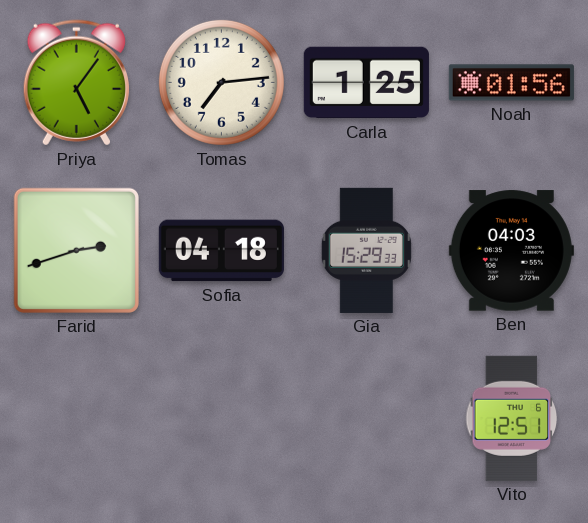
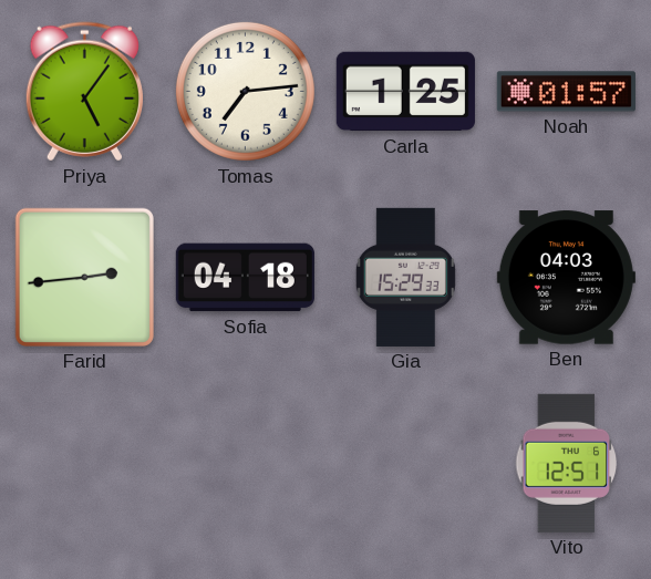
Noah: 01:56 -> 01:57
Farid: 2:42 -> 2:44
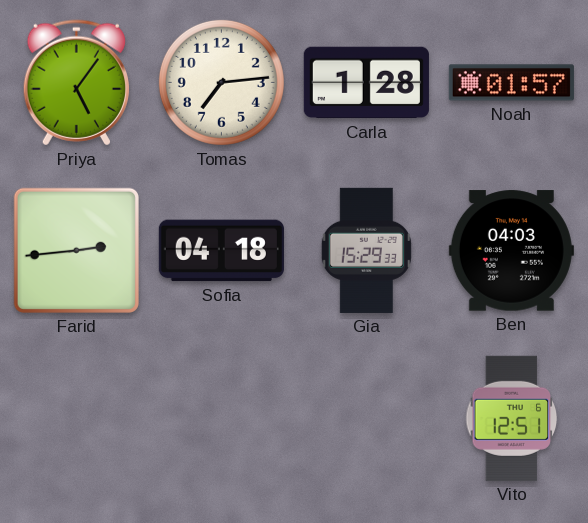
Carla: 1:25 -> 1:28
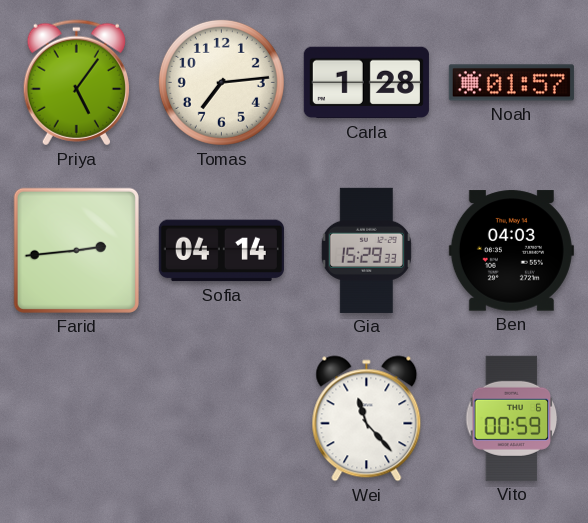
Sofia: 04:18 -> 04:14
Wei: none -> 11:23
Vito: 12:51 -> 00:59
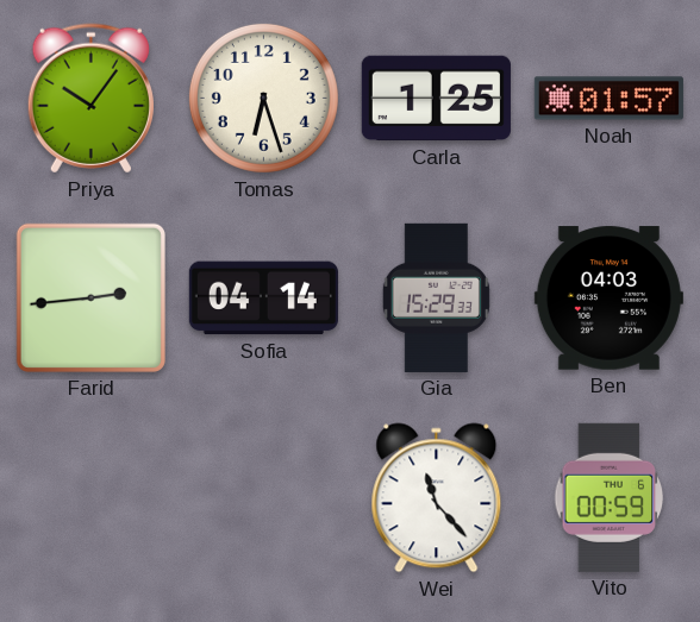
Priya: 5:06 -> 10:06
Tomas: 7:14 -> 6:27
Carla: 1:28 -> 1:25
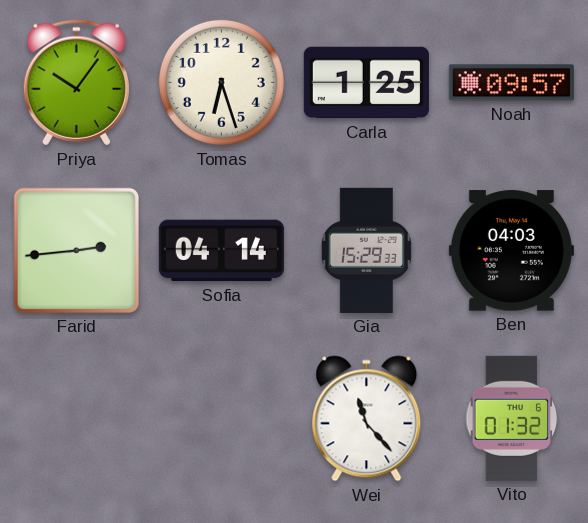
Noah: 01:57 -> 09:57
Vito: 00:59 -> 01:32
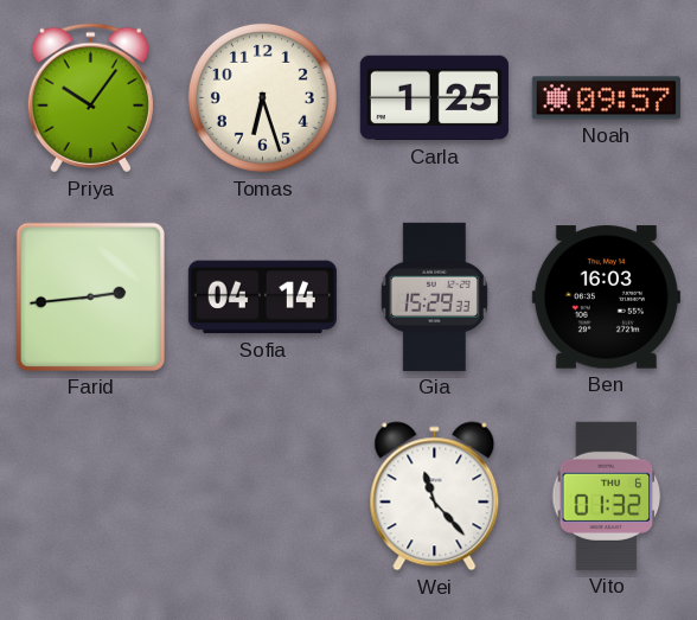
Ben: 04:03 -> 16:03
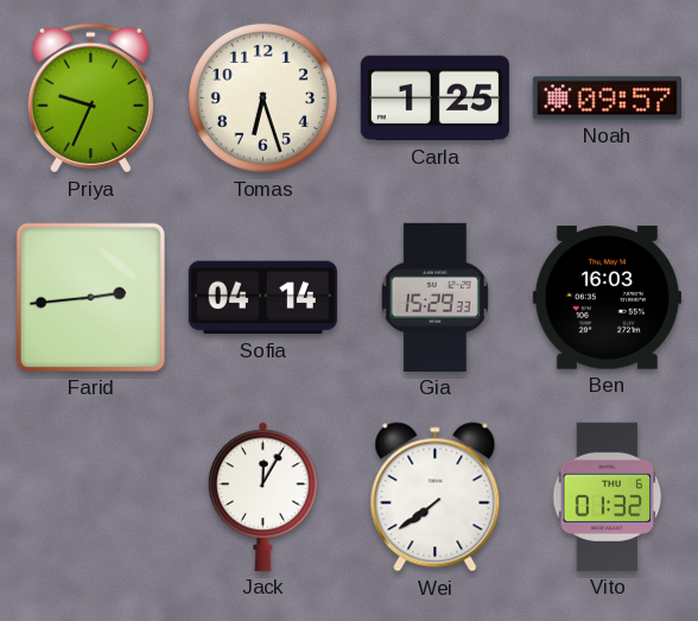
Priya: 10:06 -> 9:34
Jack: none -> 12:05
Wei: 11:23 -> 7:39
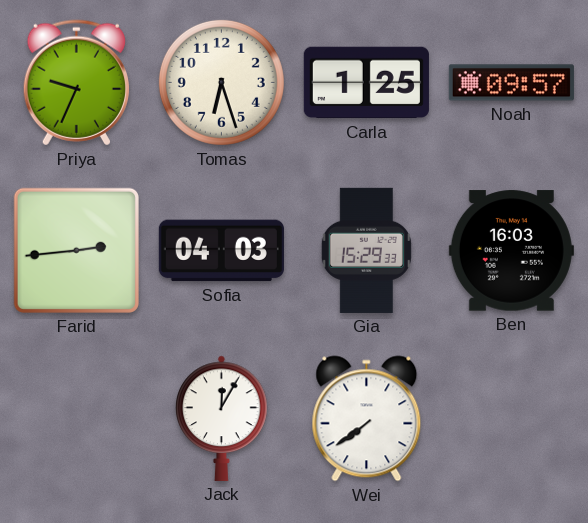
Sofia: 04:14 -> 04:03
Vito: 01:32 -> none
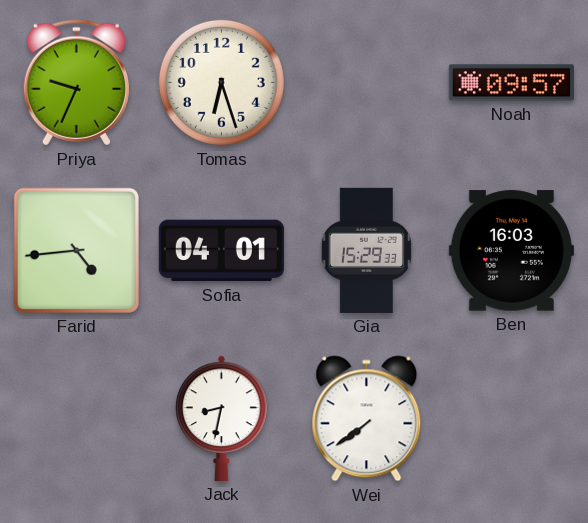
Carla: 1:25 -> none
Farid: 2:44 -> 4:44
Sofia: 04:03 -> 04:01
Jack: 12:05 -> 8:32
